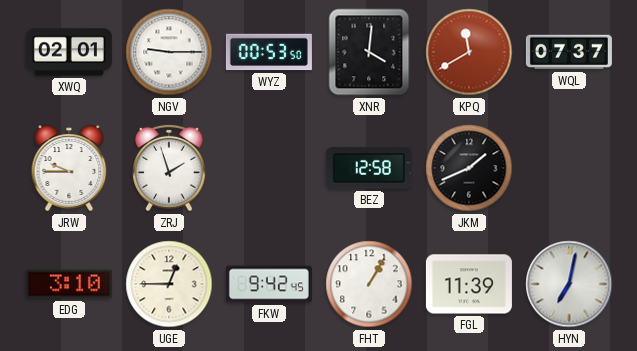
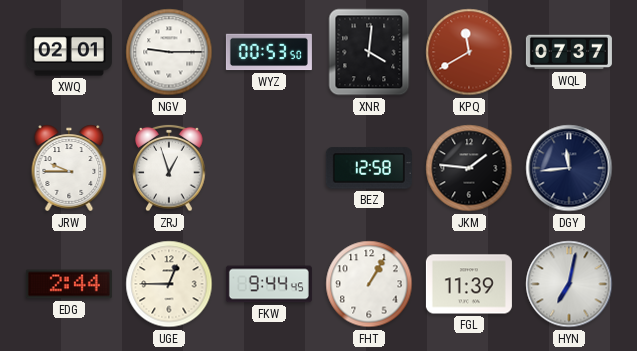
ZRJ: 1:57 -> 12:57
JKM: 1:41 -> 1:46
DGY: none -> 11:44
EDG: 3:10 -> 2:44
FKW: 9:42 -> 9:44
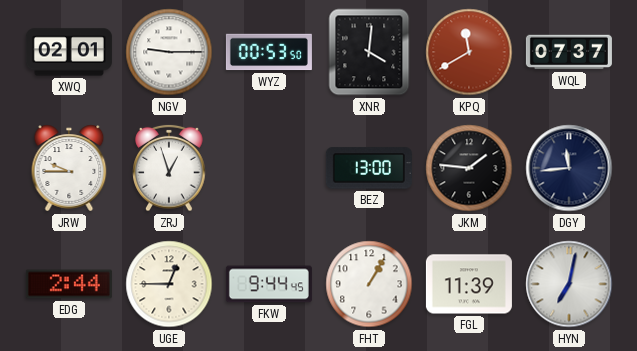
BEZ: 12:58 -> 13:00
